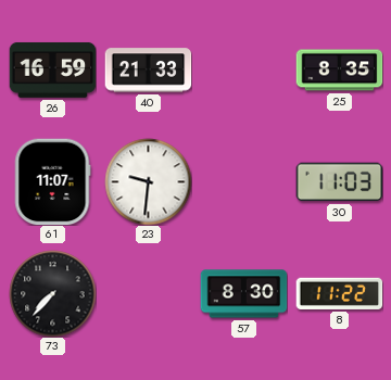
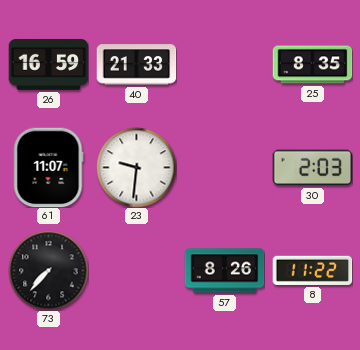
30: 11:03 -> 2:03
57: 8:30 -> 8:26
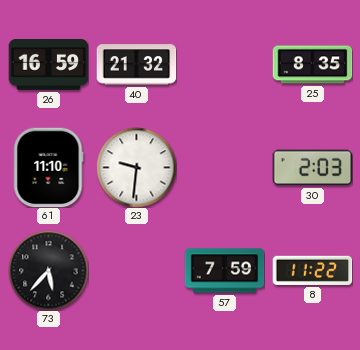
40: 21:33 -> 21:32
61: 11:07 -> 11:10
73: 7:37 -> 5:37
57: 8:26 -> 7:59
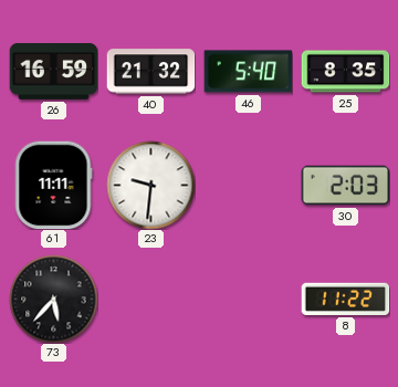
46: none -> 5:40
61: 11:10 -> 11:11
57: 7:59 -> none
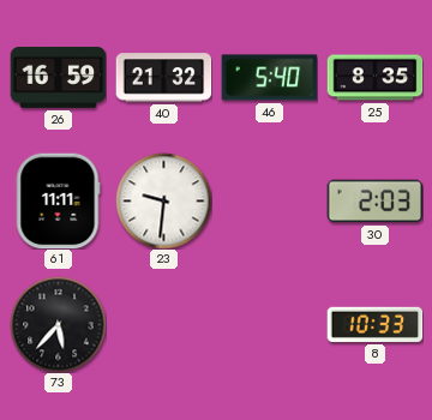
8: 11:22 -> 10:33
